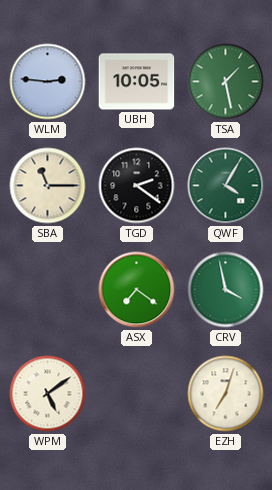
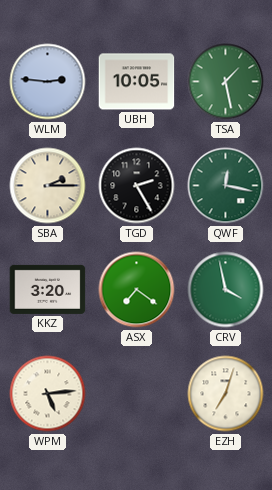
SBA: 11:15 -> 2:15
TGD: 2:21 -> 2:25
QWF: 4:05 -> 12:17
KKZ: none -> 3:20
WPM: 5:09 -> 5:14
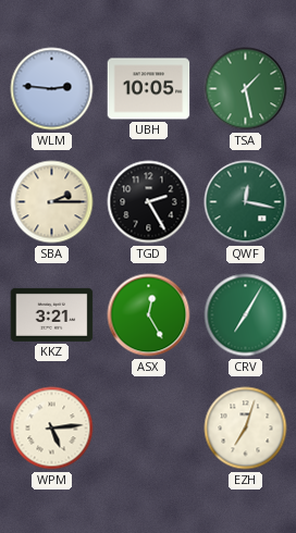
KKZ: 3:20 -> 3:21
ASX: 7:21 -> 12:25
CRV: 3:58 -> 7:05
